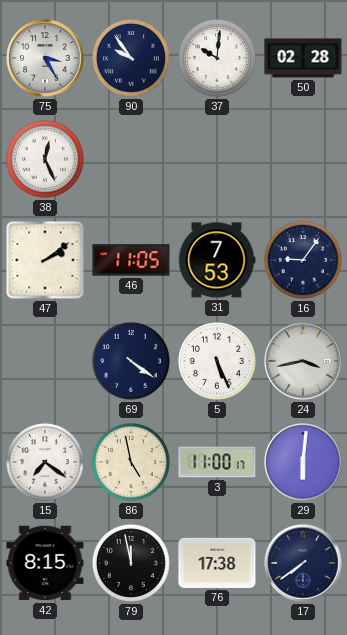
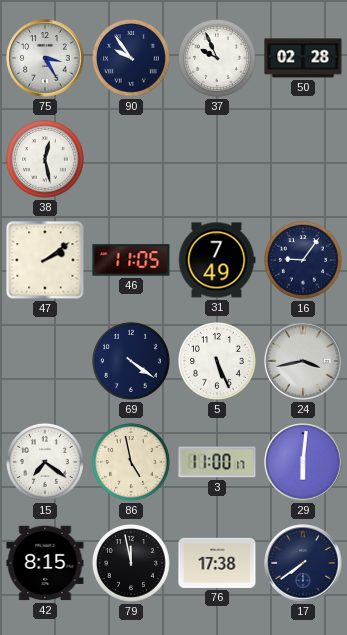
37: 10:01 -> 9:56
38: 12:26 -> 12:28
31: 7:53 -> 7:49
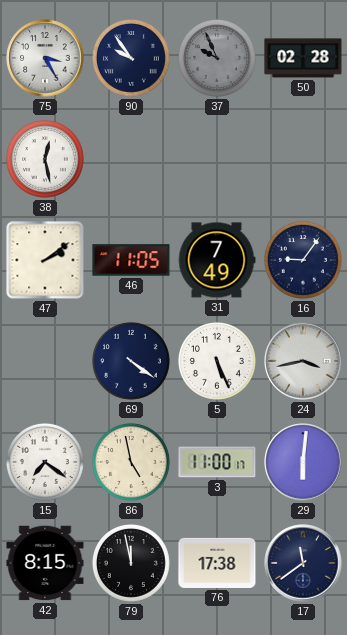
37 dial: white -> grey
17: 7:39 -> 11:39
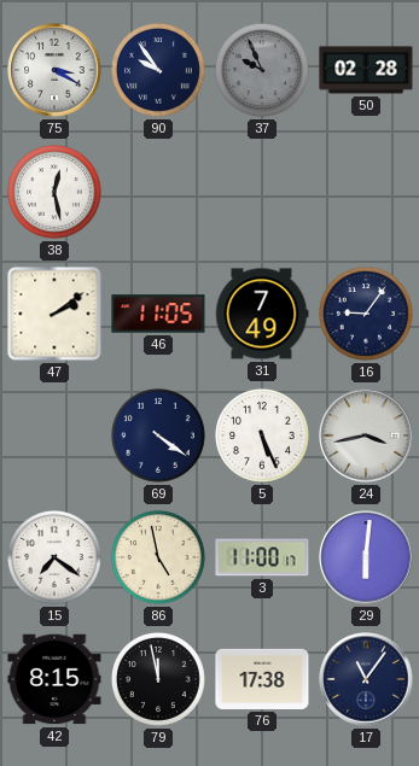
75: 3:25 -> 3:20
17: 11:39 -> 11:06
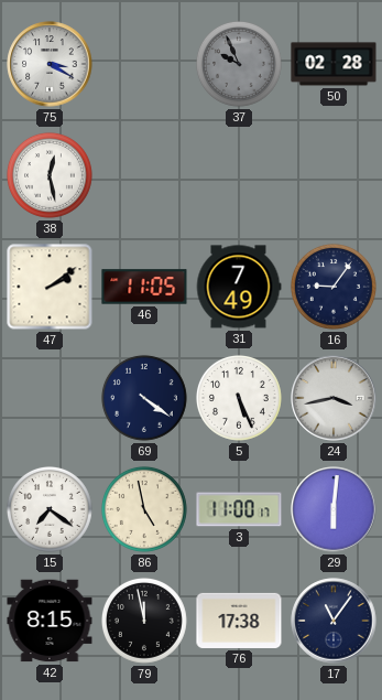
90: 9:54 -> none
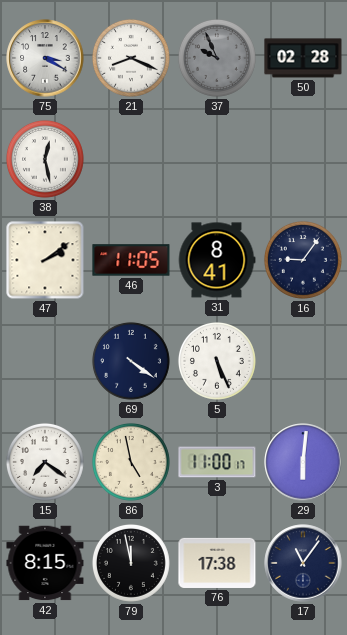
21: none -> 8:19
31: 7:49 -> 8:41
24: 3:43 -> none
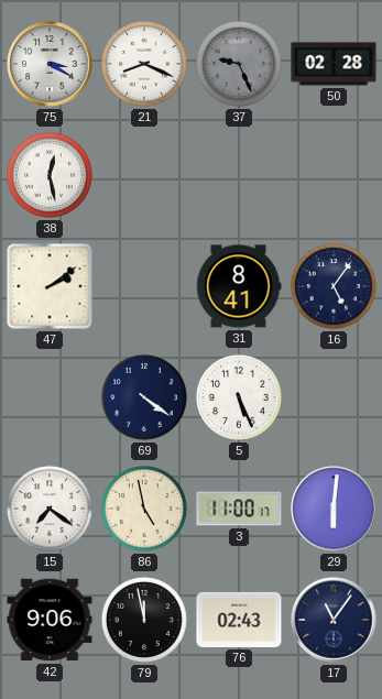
37: 9:56 -> 9:26
46: 11:05 -> none
16: 9:06 -> 5:06
42: 8:15 -> 9:06
76: 17:38 -> 02:43
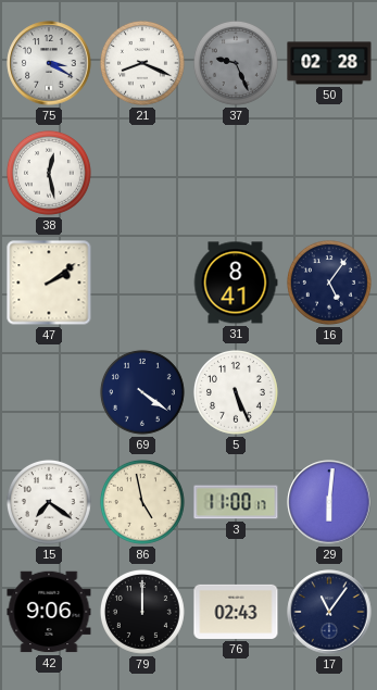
79: 11:58 -> 12:00
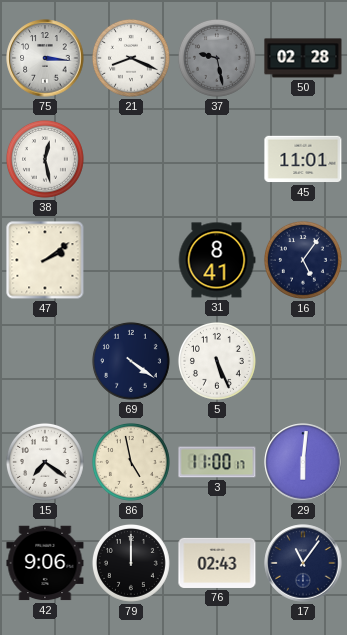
75: 3:20 -> 3:16
37: 9:26 -> 9:28
45: none -> 11:01
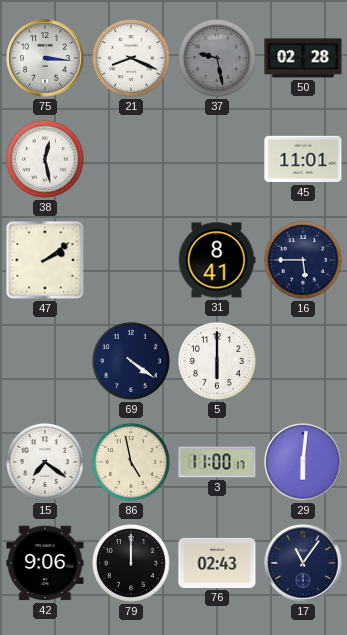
16: 5:06 -> 5:45
5: 5:26 -> 6:00
